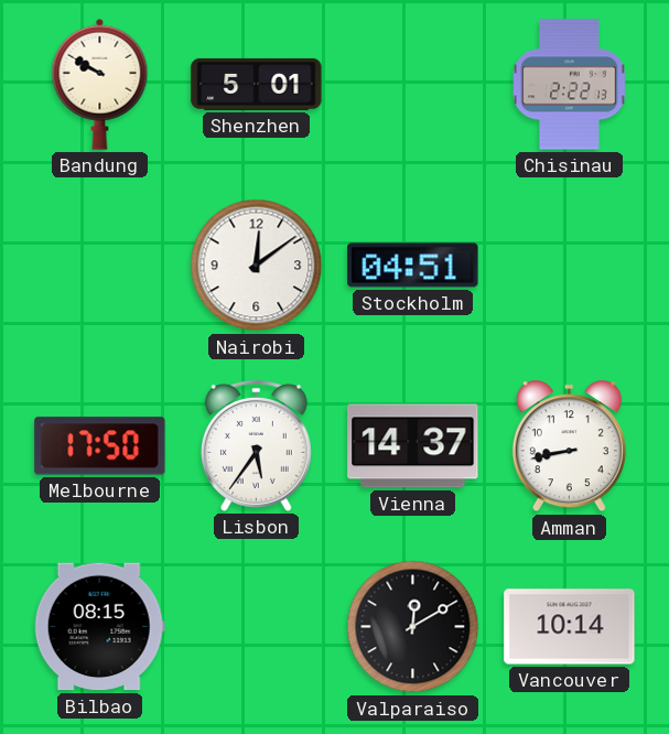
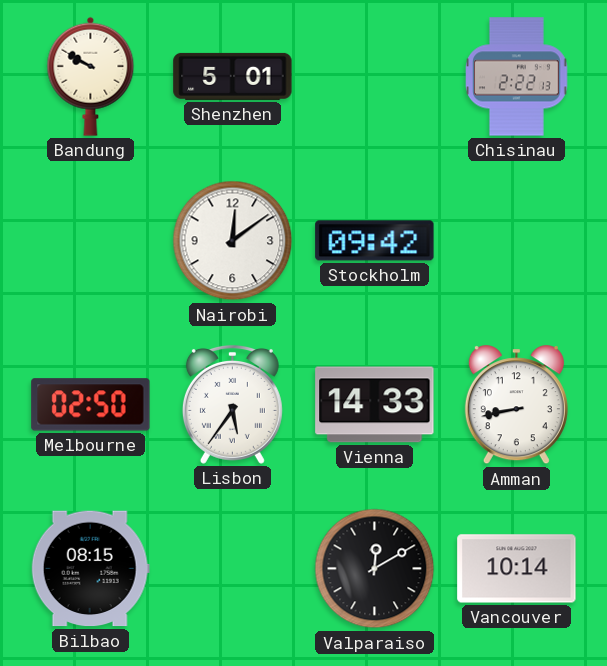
Stockholm: 04:51 -> 09:42
Melbourne: 17:50 -> 02:50
Vienna: 14:37 -> 14:33
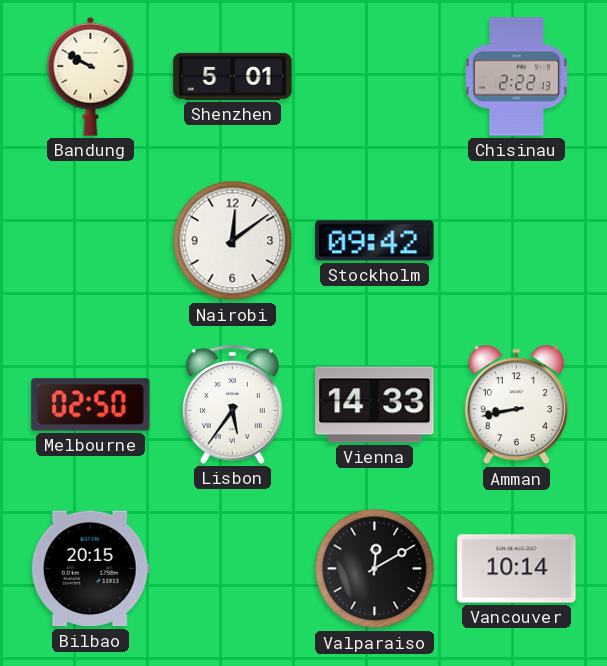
Bilbao: 08:15 -> 20:15
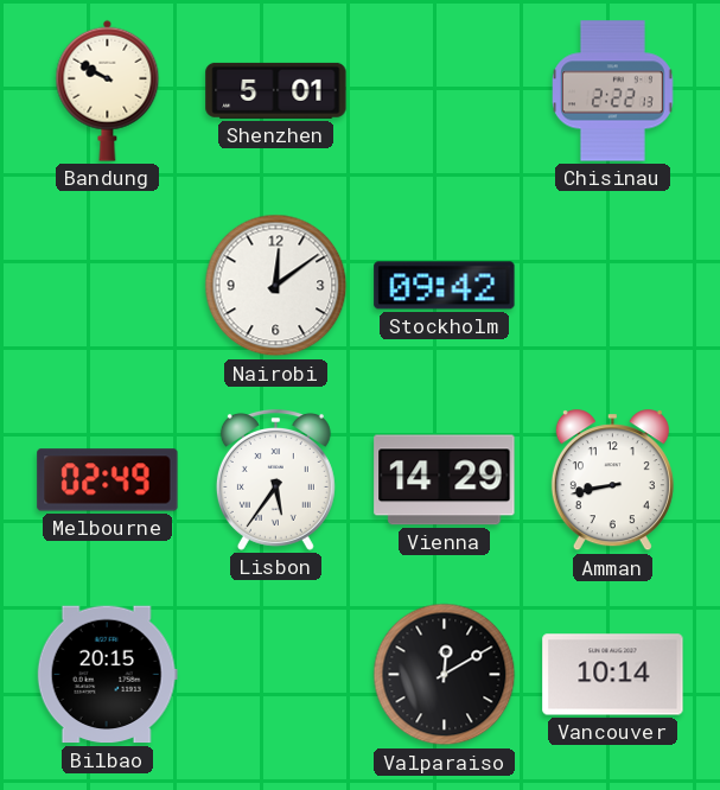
Melbourne: 02:50 -> 02:49
Vienna: 14:33 -> 14:29
